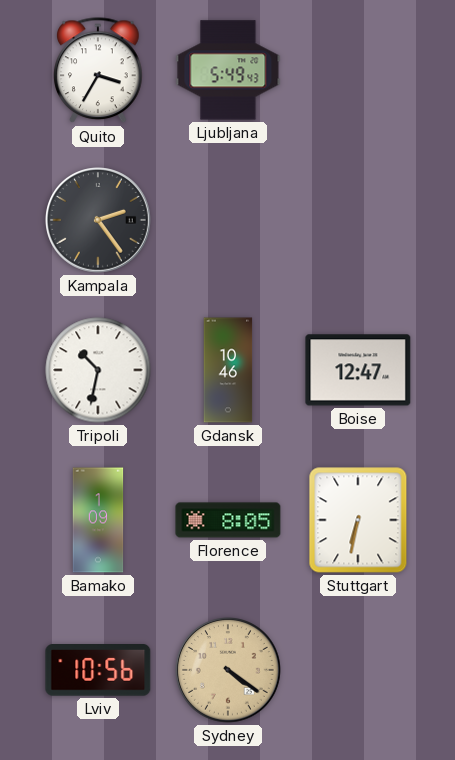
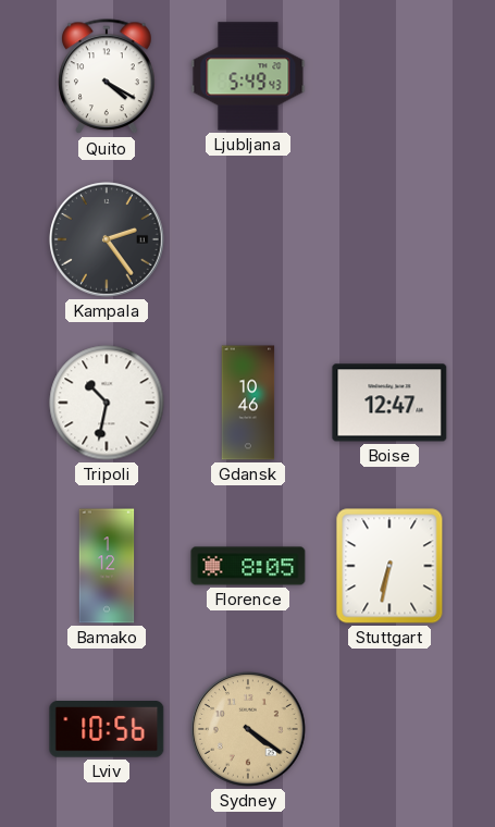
Quito: 3:35 -> 4:20
Bamako: 1:09 -> 1:12
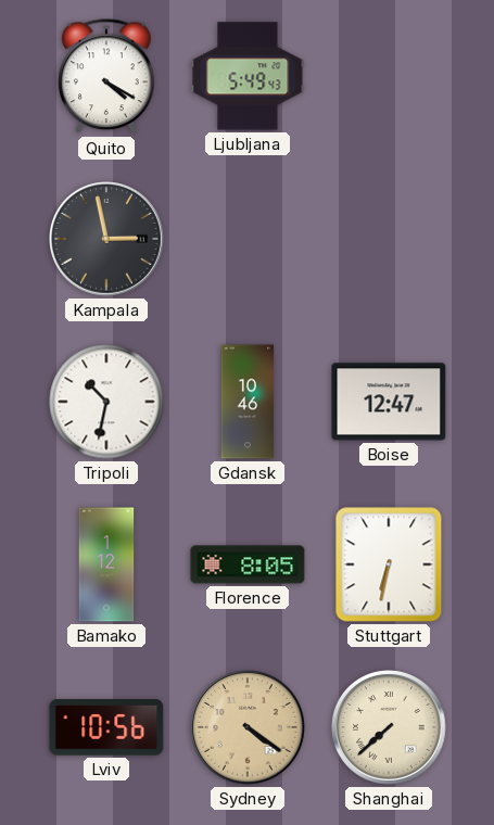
Kampala: 2:24 -> 2:58
Shanghai: none -> 7:38
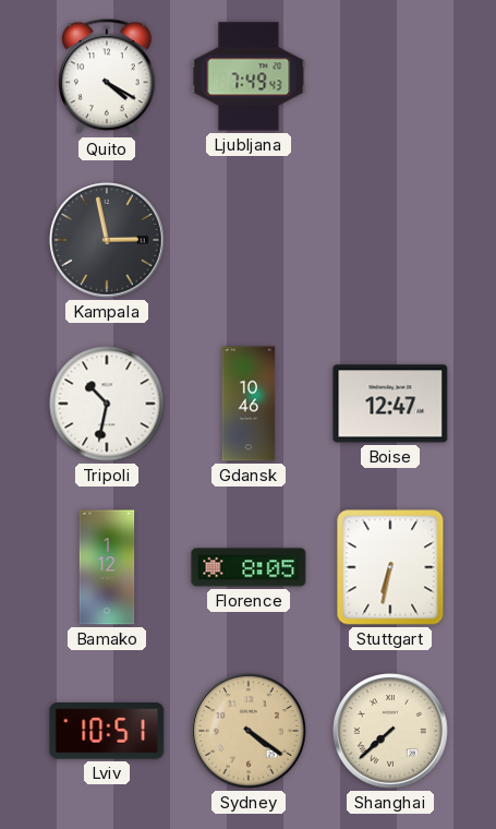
Ljubljana: 5:49 -> 7:49
Lviv: 10:56 -> 10:51
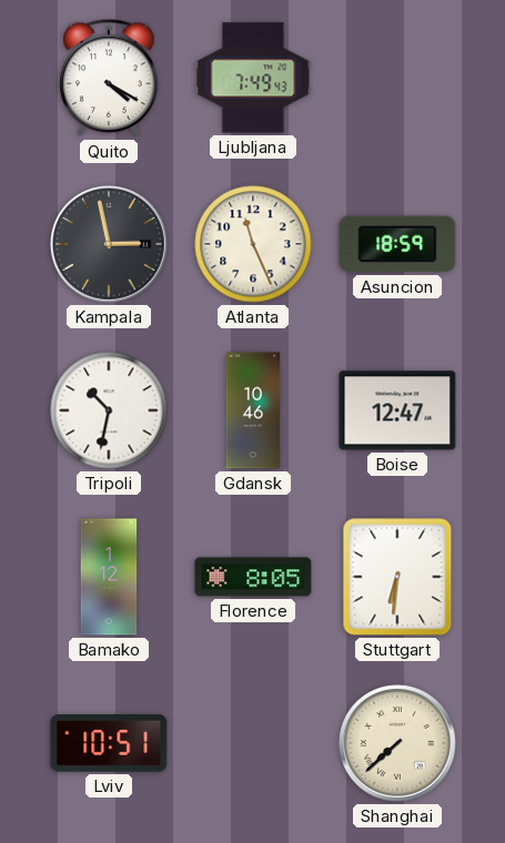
Atlanta: none -> 11:26
Asuncion: none -> 18:59
Stuttgart: 6:32 -> 6:31
Sydney: 4:21 -> none
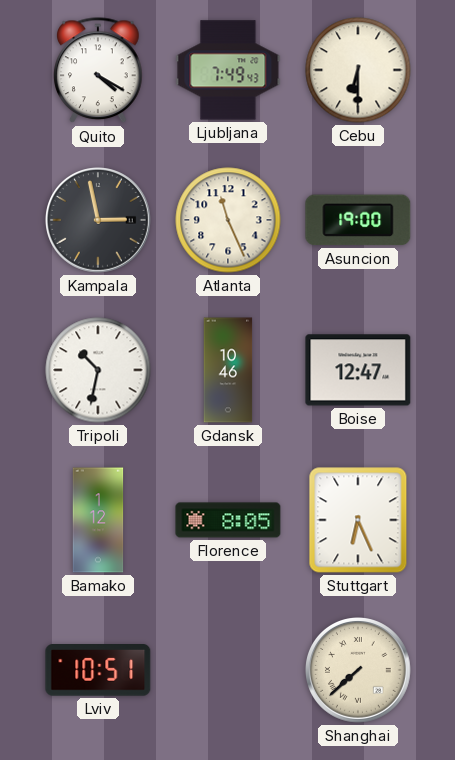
Cebu: none -> 6:30
Asuncion: 18:59 -> 19:00
Stuttgart: 6:31 -> 6:26
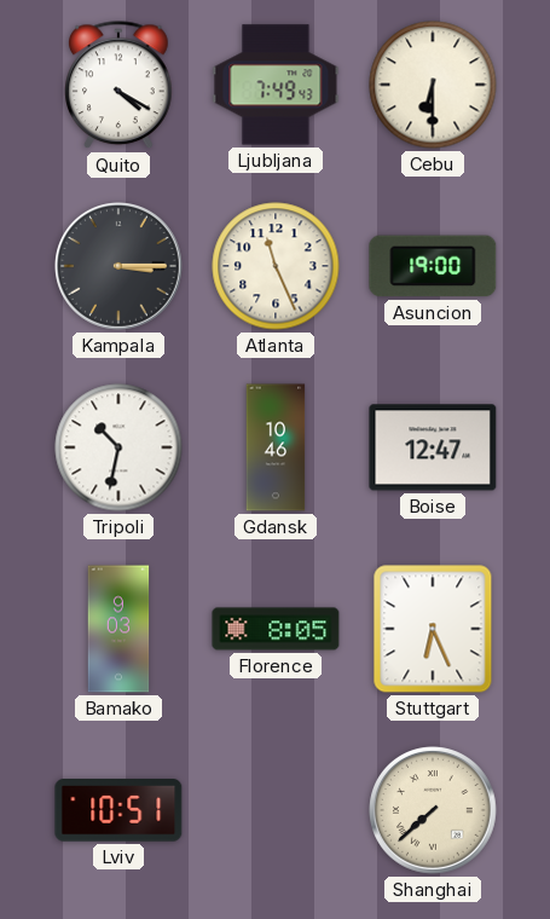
Kampala: 2:58 -> 3:15
Bamako: 1:12 -> 9:03
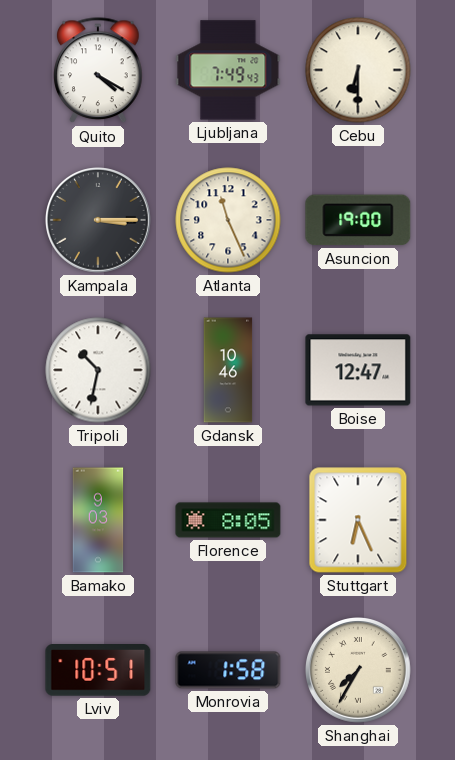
Monrovia: none -> 1:58
Shanghai: 7:38 -> 7:35
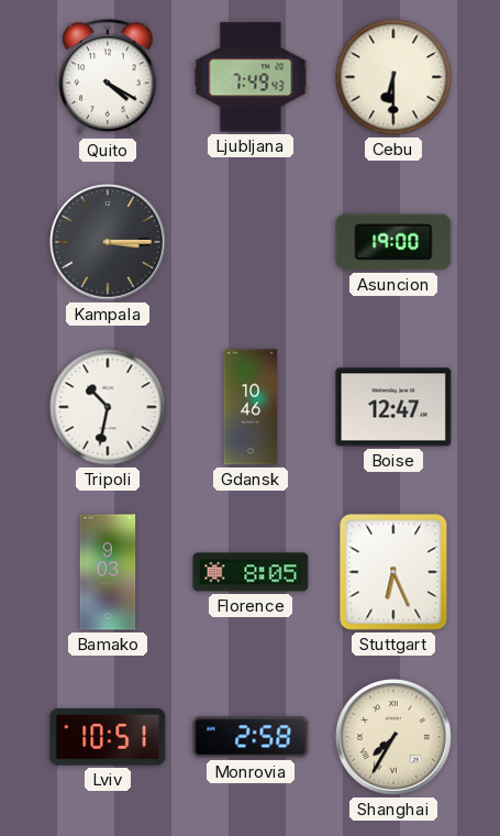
Atlanta: 11:26 -> none
Monrovia: 1:58 -> 2:58
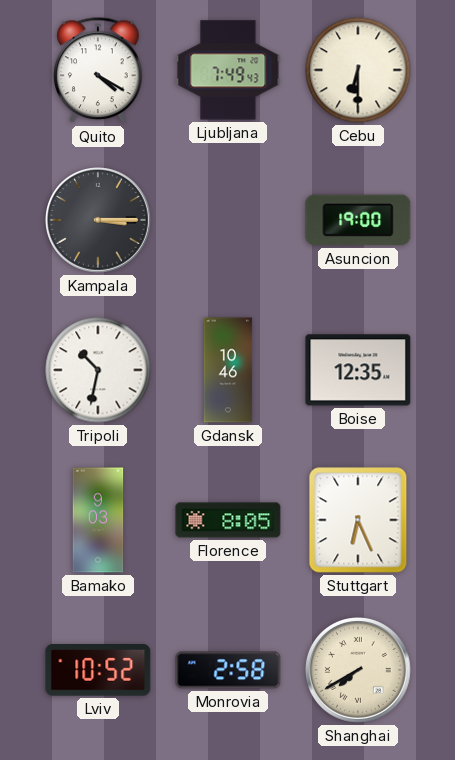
Boise: 12:47 -> 12:35
Lviv: 10:51 -> 10:52
Shanghai: 7:35 -> 7:40
